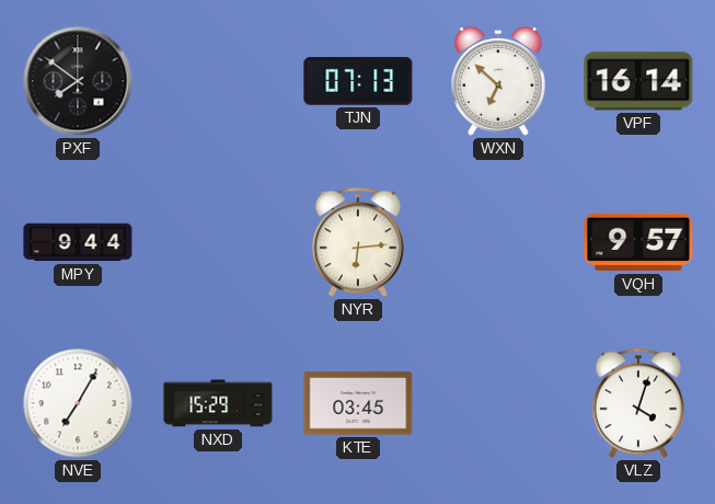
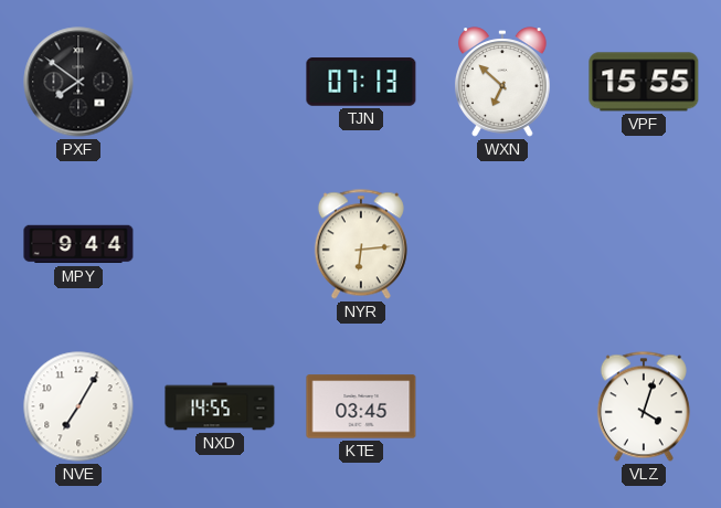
VPF: 16:14 -> 15:55
VQH: 9:57 -> none
NXD: 15:29 -> 14:55
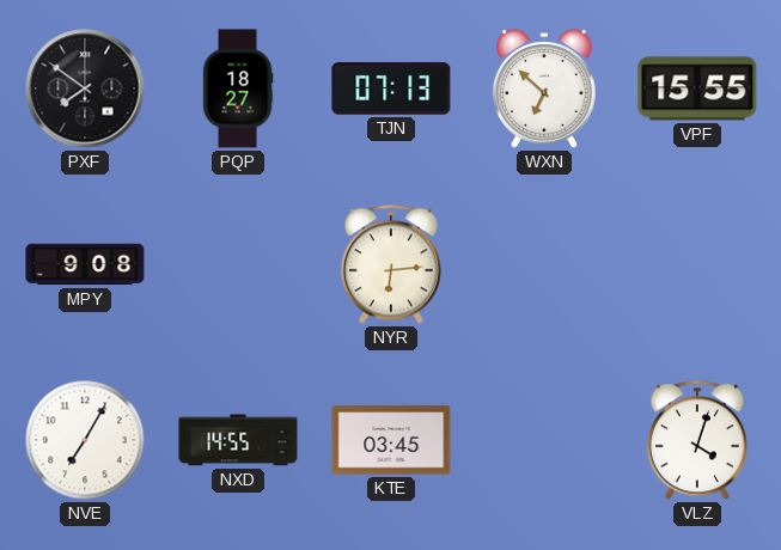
PQP: none -> 18:27
MPY: 9:44 -> 9:08
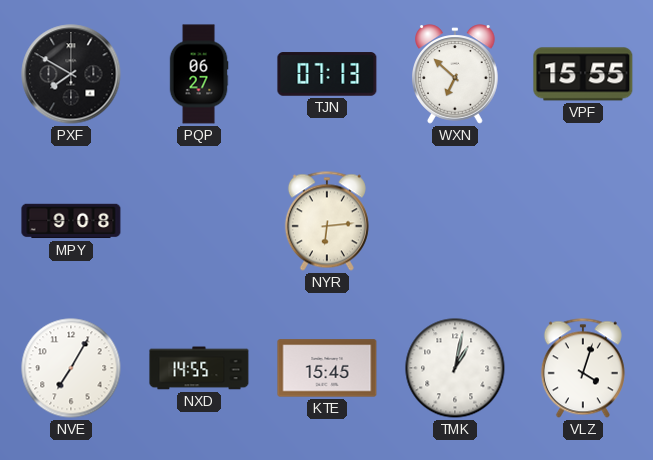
PXF: 7:51 -> 7:50
PQP: 18:27 -> 06:27
KTE: 03:45 -> 15:45
TMK: none -> 1:02
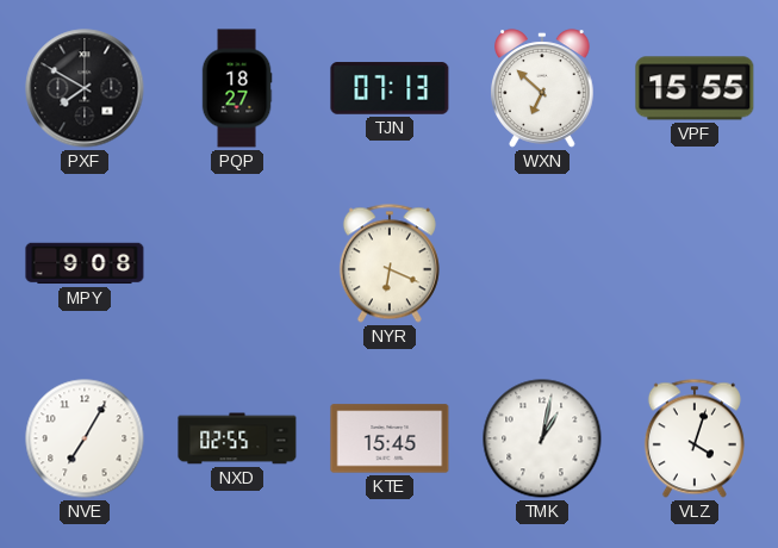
PQP: 06:27 -> 18:27
NYR: 6:14 -> 6:19
NXD: 14:55 -> 02:55
